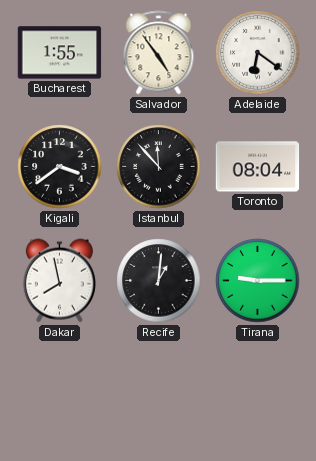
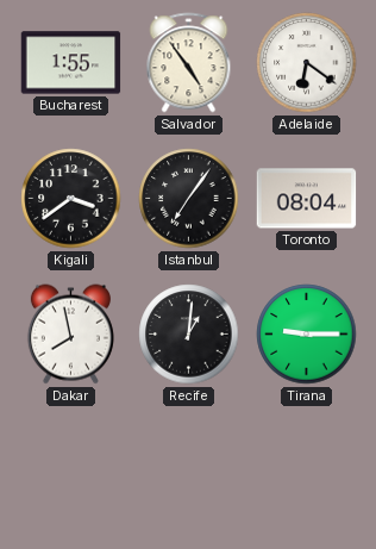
Istanbul: 11:53 -> 7:06
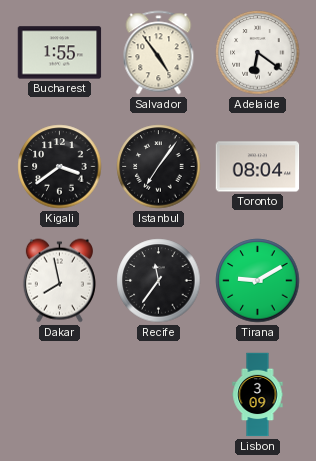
Recife: 1:01 -> 11:36
Tirana: 9:15 -> 9:10
Lisbon: none -> 3:09
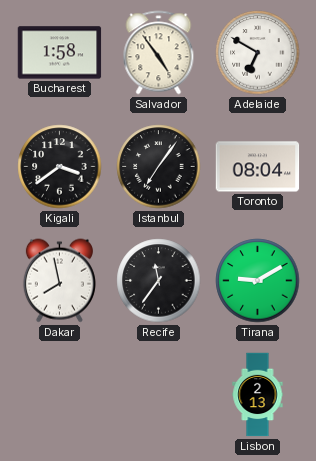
Bucharest: 1:55 -> 1:58
Adelaide: 6:21 -> 6:50
Lisbon: 3:09 -> 2:13
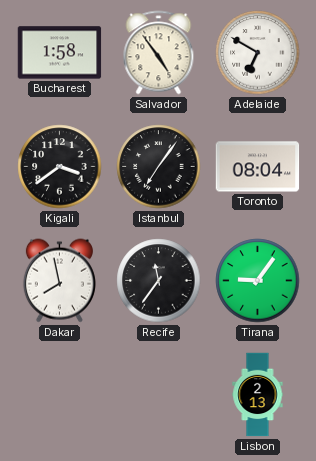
Tirana: 9:10 -> 9:06
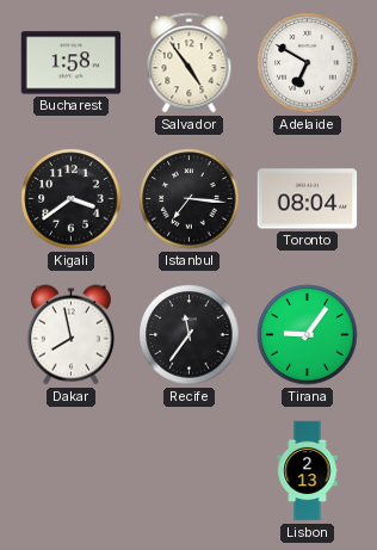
Istanbul: 7:06 -> 7:16
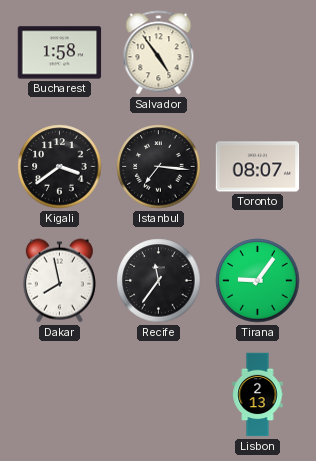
Adelaide: 6:50 -> none
Toronto: 08:04 -> 08:07
